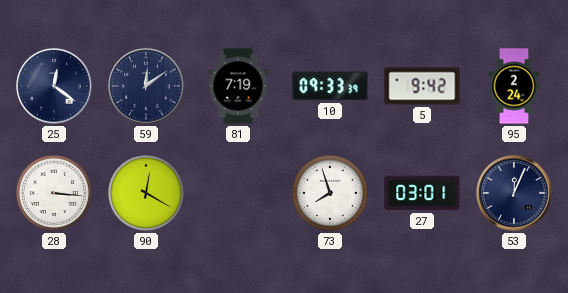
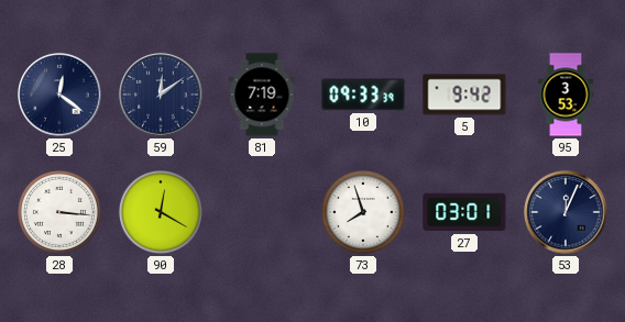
95: 2:24 -> 3:53
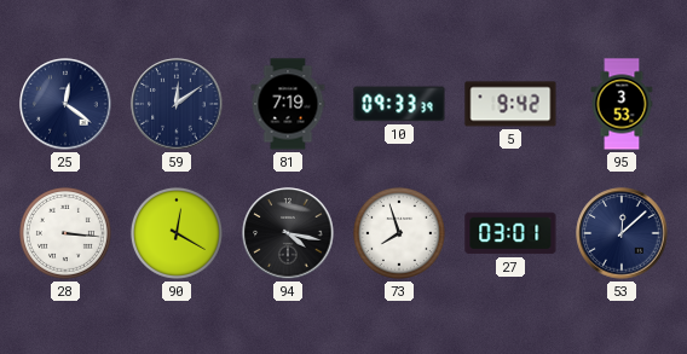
94: none -> 4:17
53: 12:04 -> 12:08
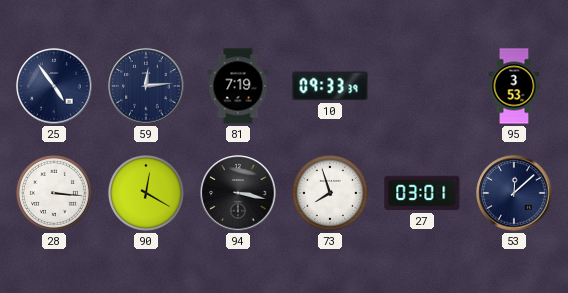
25: 12:21 -> 4:54
59: 12:09 -> 12:14
5: 9:42 -> none
94: 4:17 -> 3:17
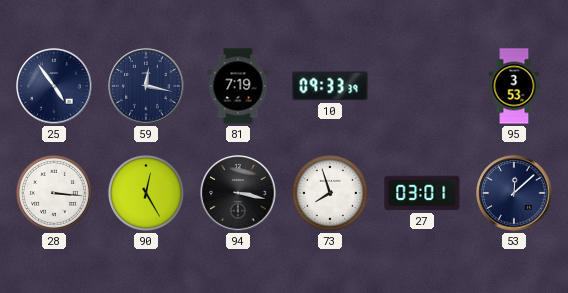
59: 12:14 -> 12:17
90: 12:20 -> 12:25
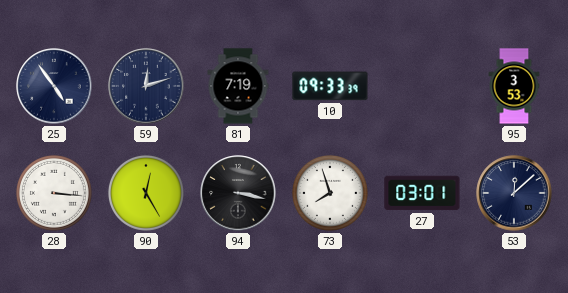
59: 12:17 -> 12:12
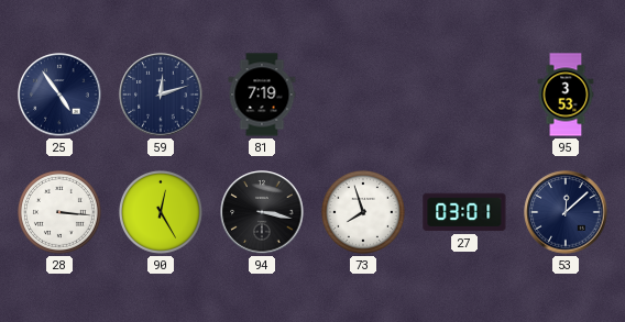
10: 09:33 -> none
